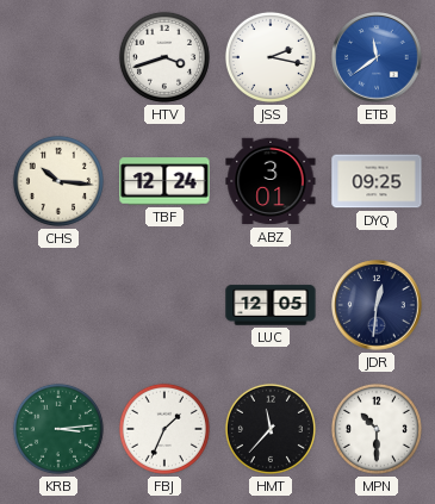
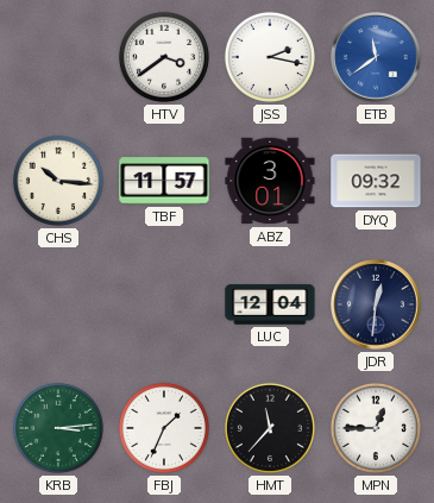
HTV: 3:42 -> 3:39
TBF: 12:24 -> 11:57
DYQ: 09:25 -> 09:32
LUC: 12:05 -> 12:04
MPN: 10:30 -> 12:45
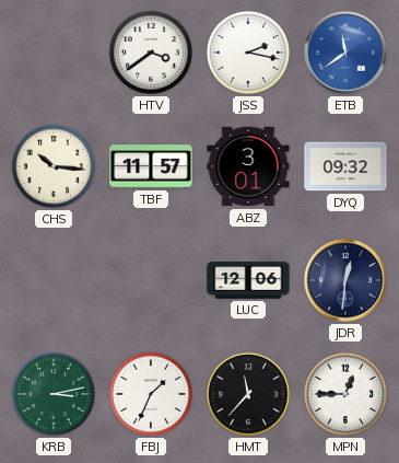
LUC: 12:04 -> 12:06
KRB: 3:14 -> 3:13
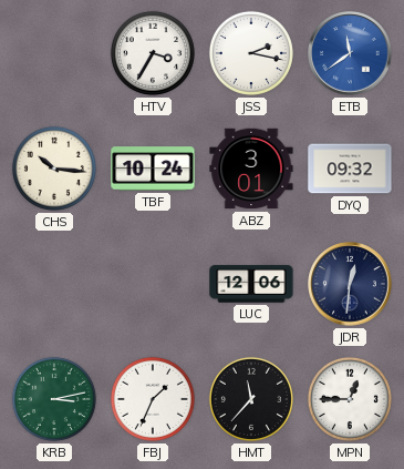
HTV: 3:39 -> 3:35
TBF: 11:57 -> 10:24
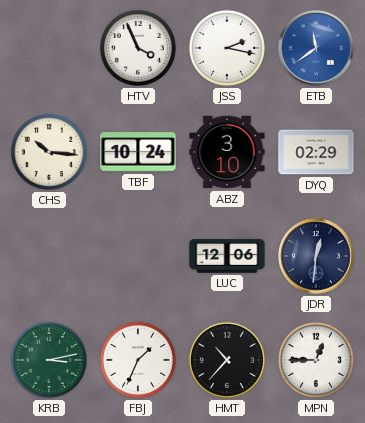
HTV: 3:35 -> 3:56
ABZ: 3:01 -> 3:10
DYQ: 09:32 -> 02:29
HMT: 11:37 -> 10:37
